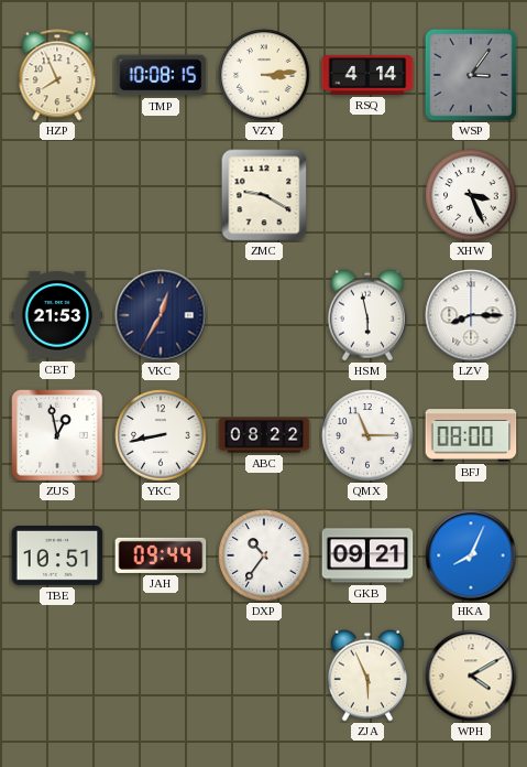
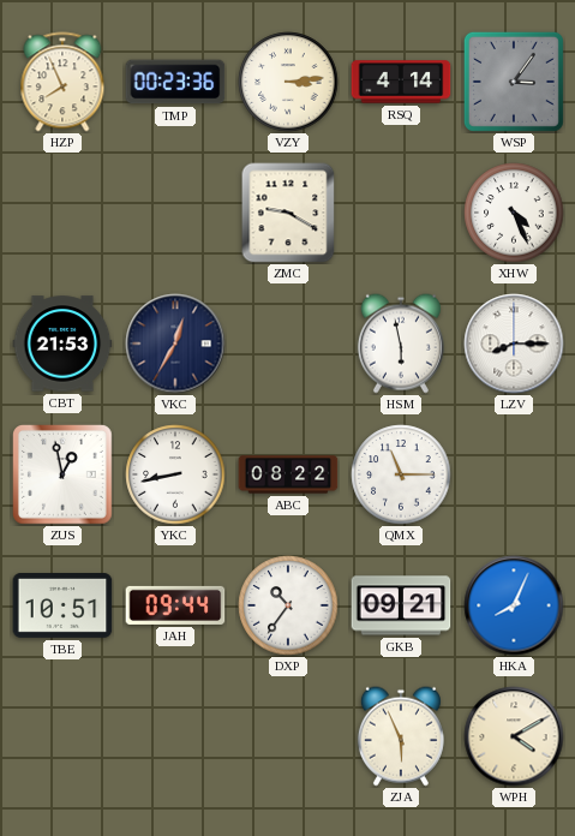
TMP: 10:08 -> 00:23
XHW: 3:26 -> 4:26
BFJ: 08:00 -> none
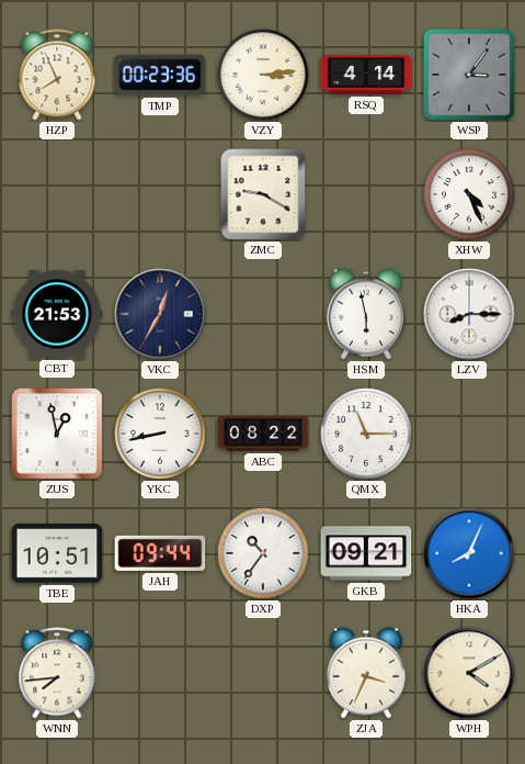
WNN: none -> 7:44
ZJA: 5:56 -> 3:34
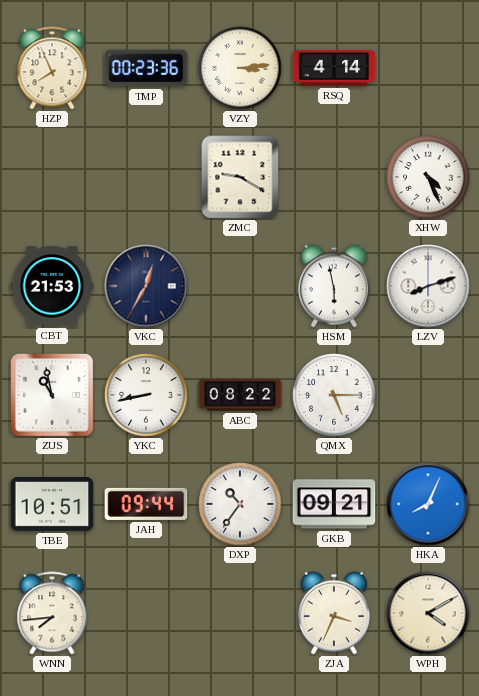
WSP: 3:06 -> none
LZV: 8:15 -> 8:12
ZUS: 12:58 -> 10:58
QMX: 11:15 -> 5:15
